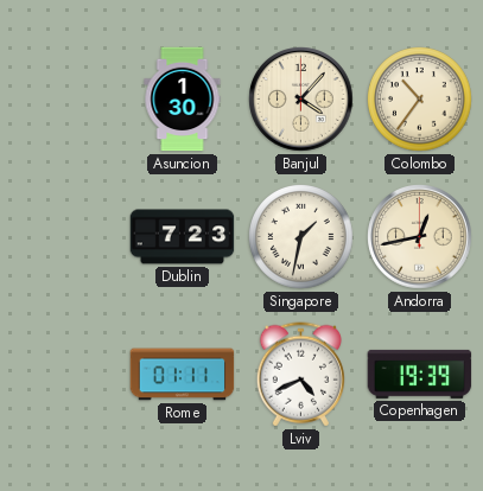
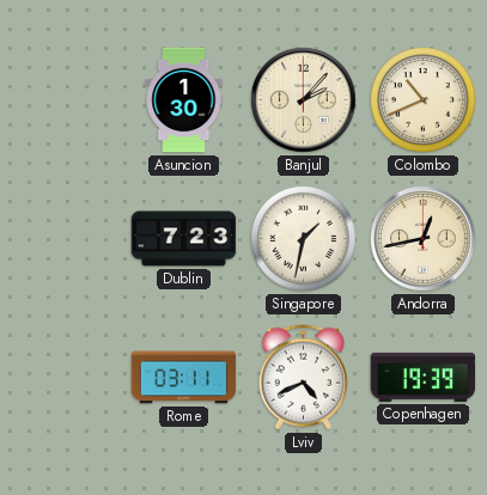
Banjul: 4:07 -> 2:07
Colombo: 10:36 -> 10:41
Rome: 01:11 -> 03:11
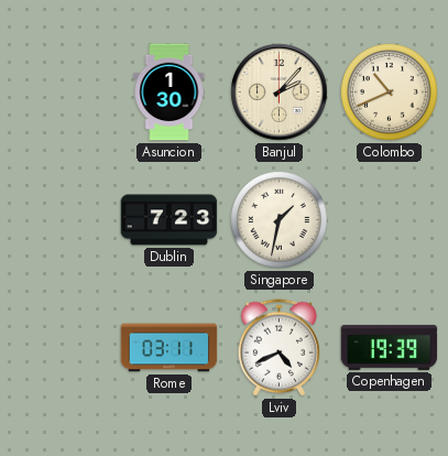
Andorra: 12:43 -> none
